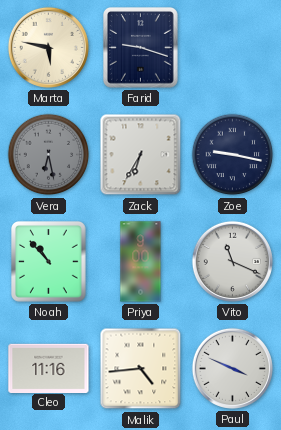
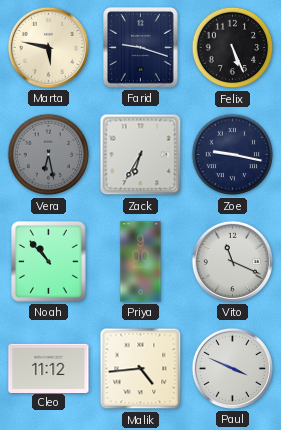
Felix: none -> 5:26
Cleo: 11:16 -> 11:12
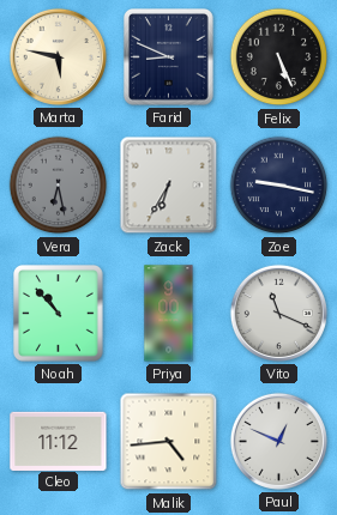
Farid: 9:18 -> 8:49
Paul: 3:49 -> 12:49
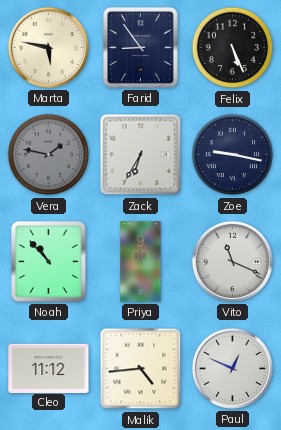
Farid: 8:49 -> 8:54
Vera: 6:28 -> 1:47
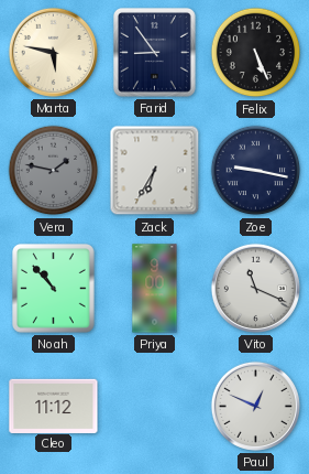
Malik: 4:44 -> none
